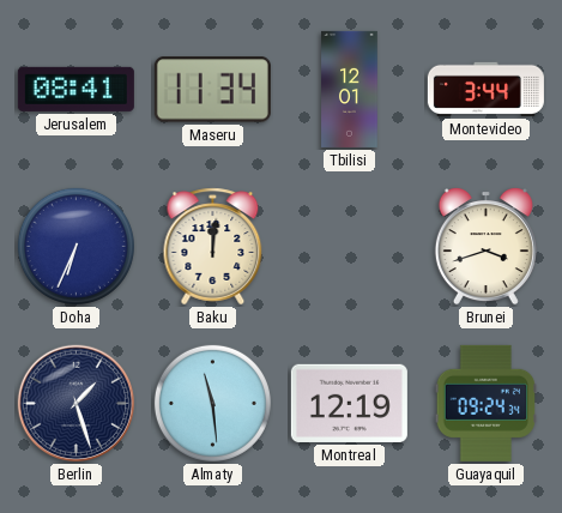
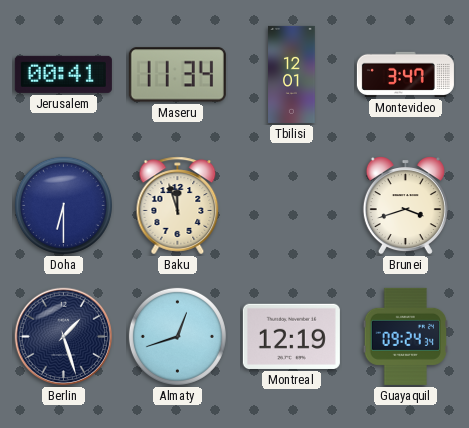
Jerusalem: 08:41 -> 00:41
Montevideo: 3:44 -> 3:47
Doha: 6:34 -> 6:30
Baku: 12:01 -> 11:57
Almaty: 11:29 -> 12:42
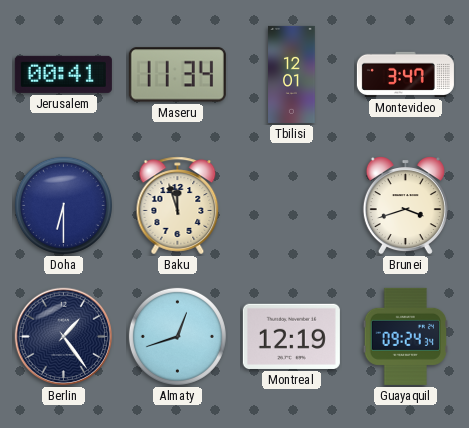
Berlin: 1:27 -> 1:24
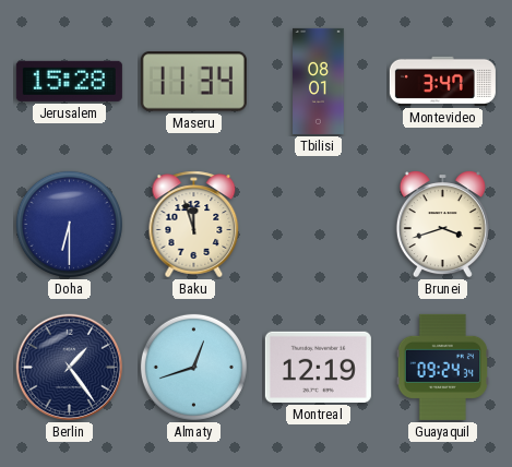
Jerusalem: 00:41 -> 15:28
Tbilisi: 12:01 -> 08:01
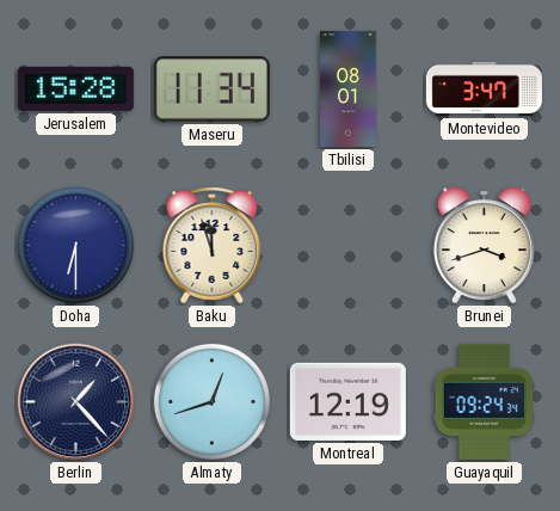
Berlin: 1:24 -> 1:23
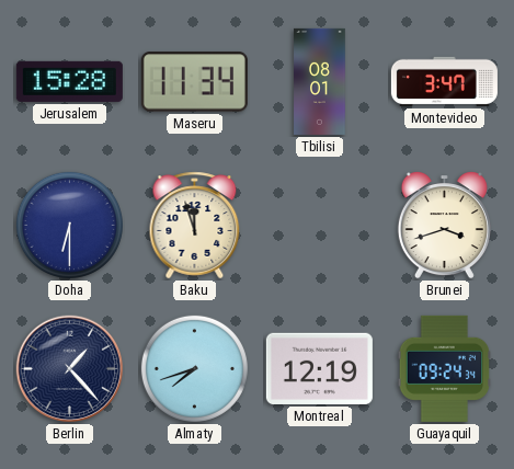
Almaty: 12:42 -> 7:42
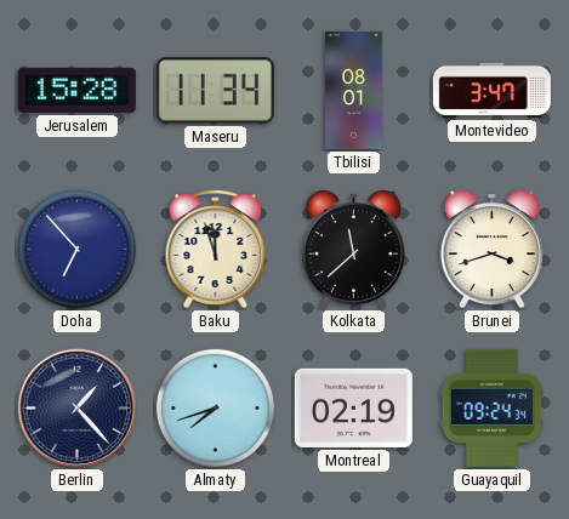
Doha: 6:30 -> 6:53
Kolkata: none -> 11:38
Montreal: 12:19 -> 02:19
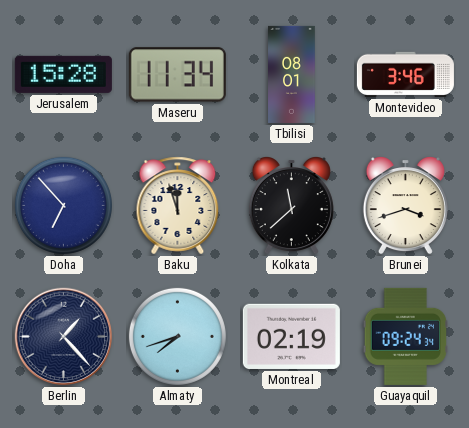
Montevideo: 3:47 -> 3:46
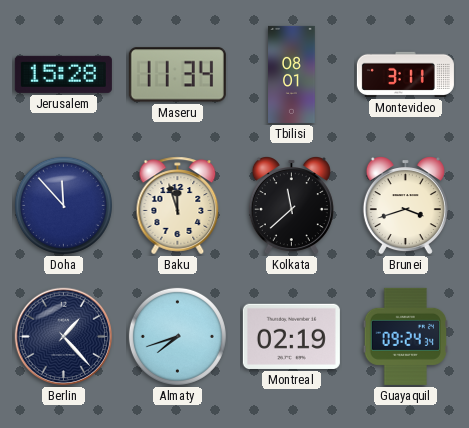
Montevideo: 3:46 -> 3:11
Doha: 6:53 -> 11:53
